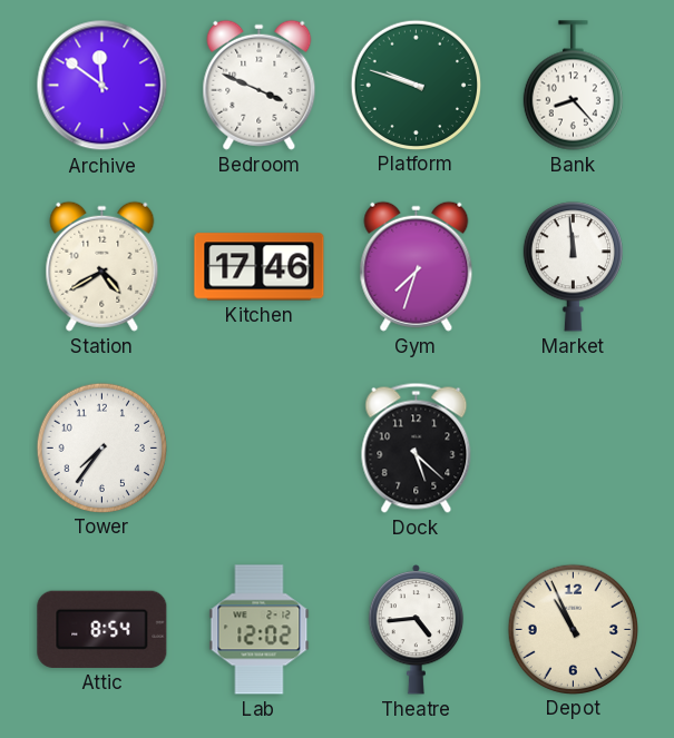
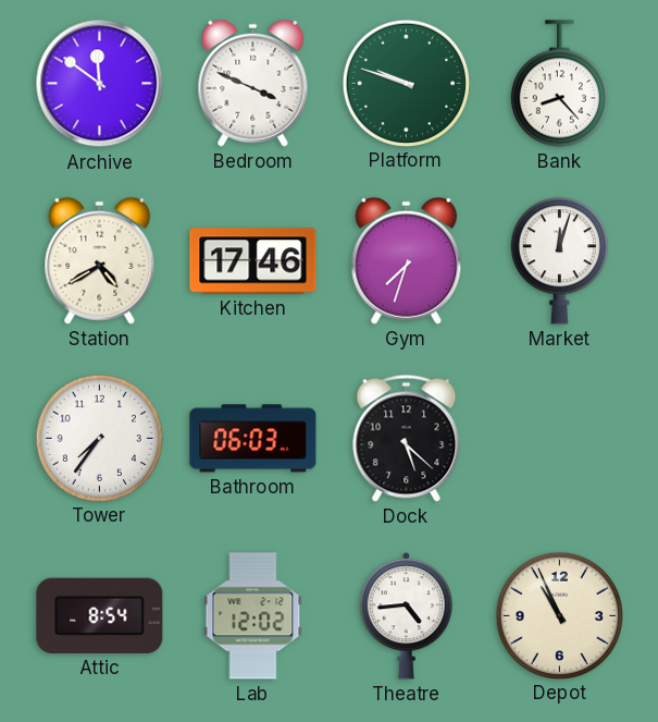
Market: 11:59 -> 12:03
Bathroom: none -> 06:03
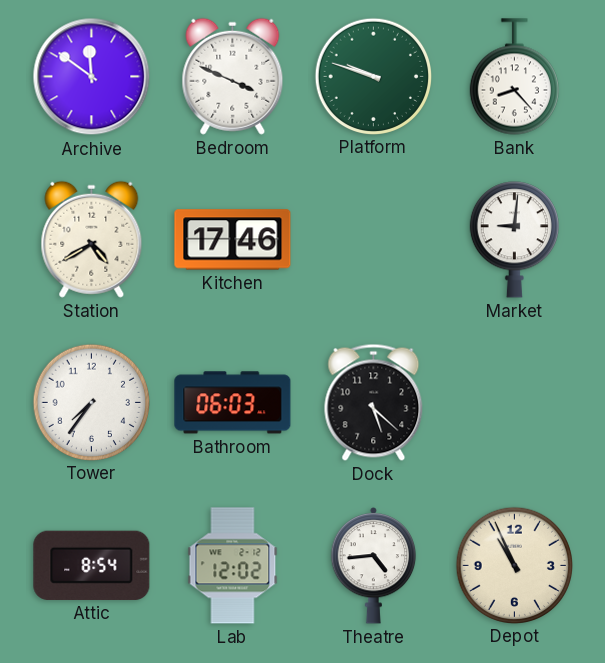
Gym: 7:33 -> none
Market: 12:03 -> 9:01
